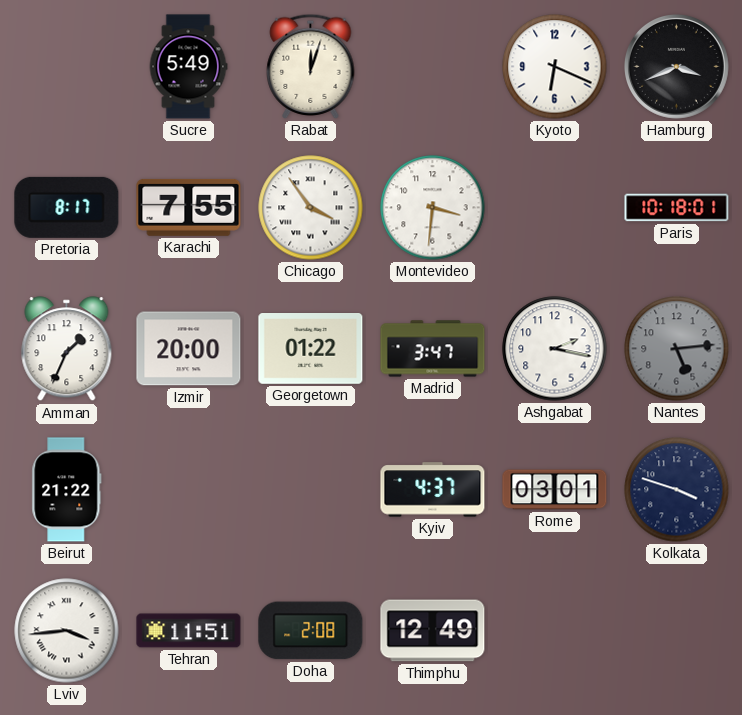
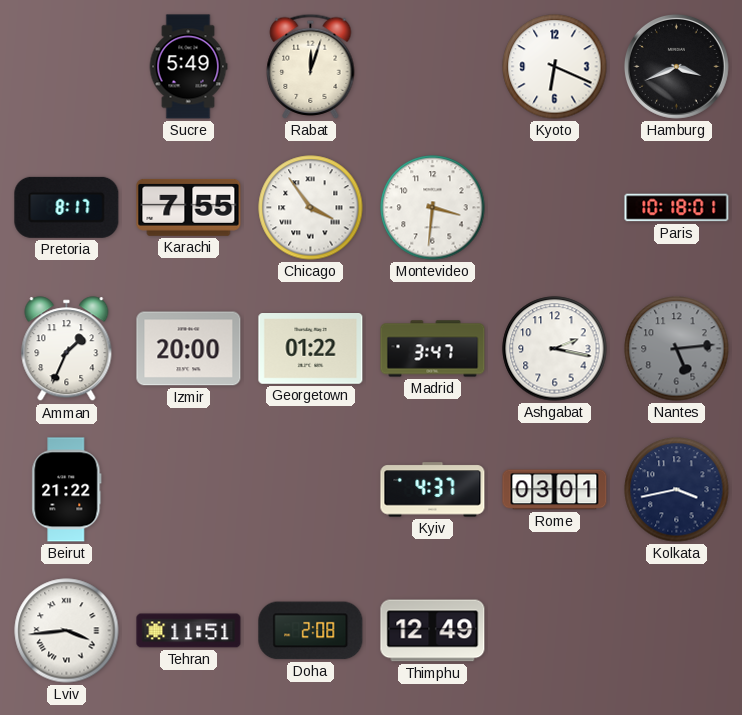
Kolkata: 3:48 -> 3:43
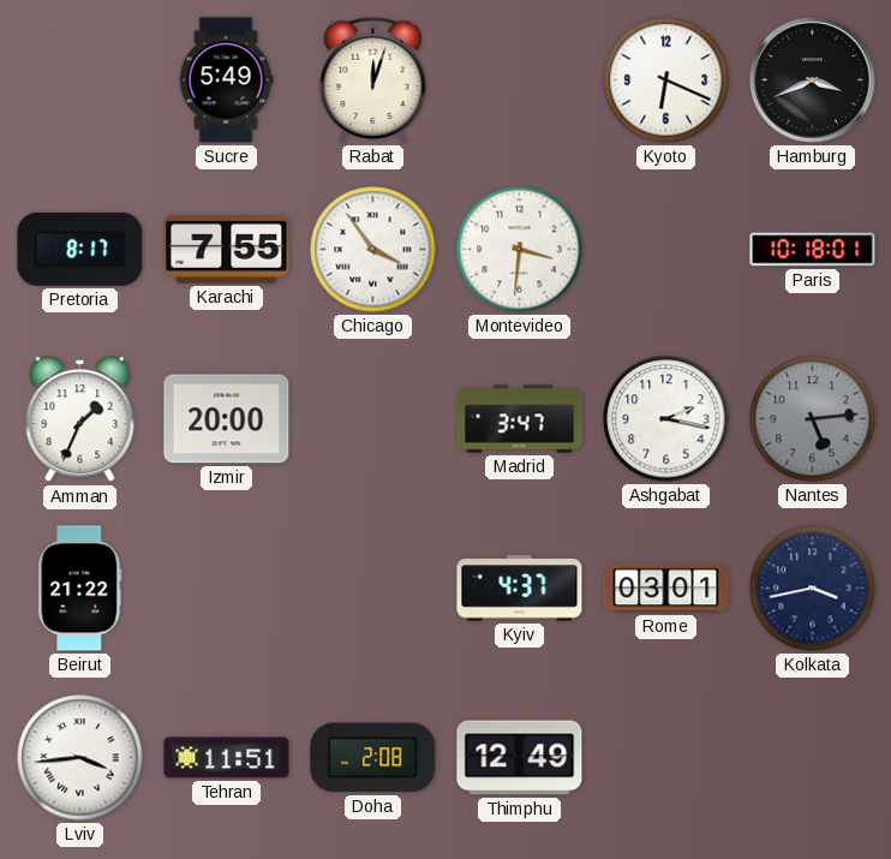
Georgetown: 01:22 -> none
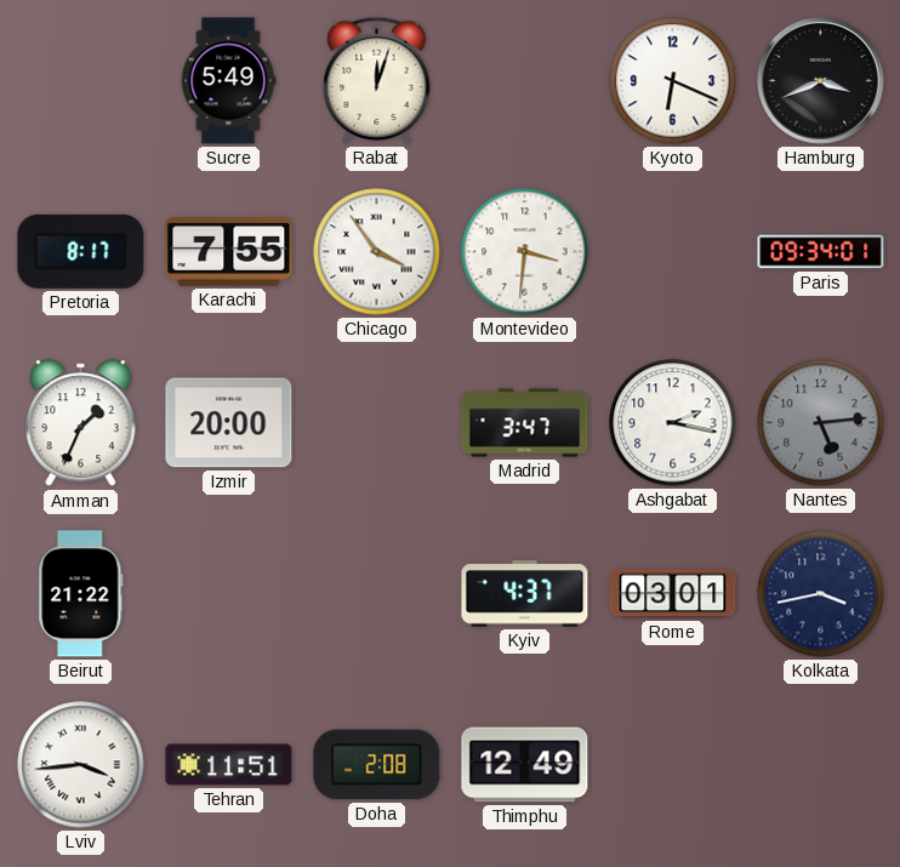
Paris: 10:18 -> 09:34
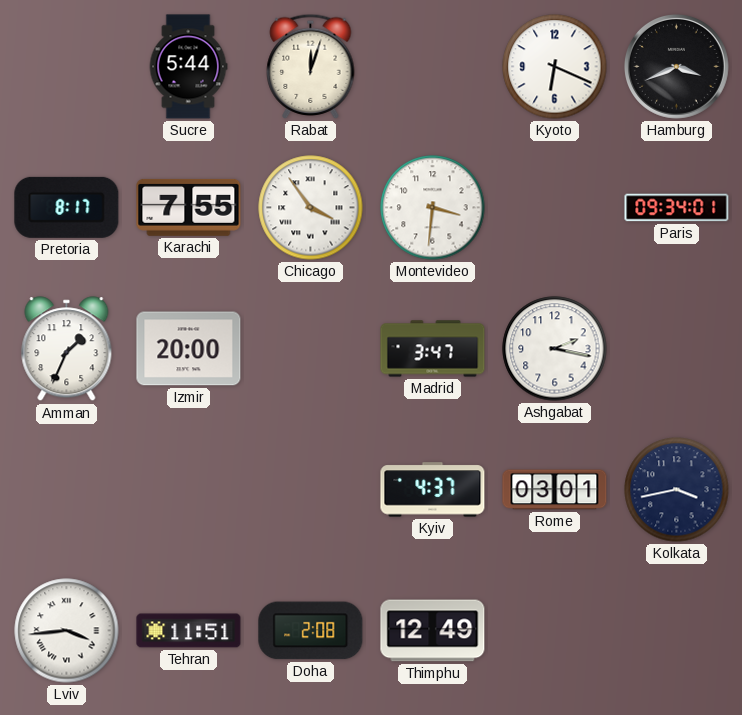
Sucre: 5:49 -> 5:44
Nantes: 5:14 -> none
Beirut: 21:22 -> none
